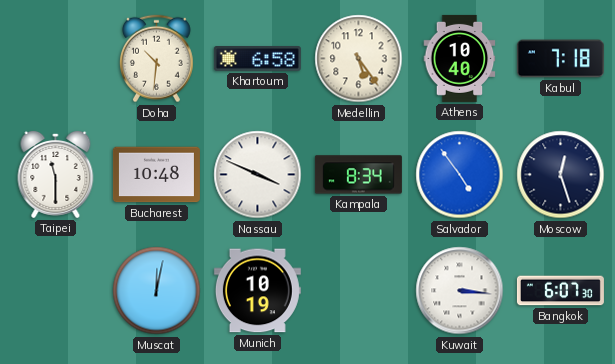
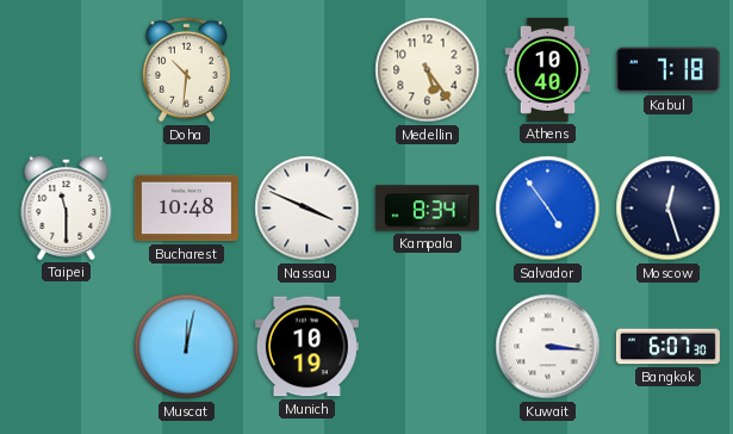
Khartoum: 6:58 -> none
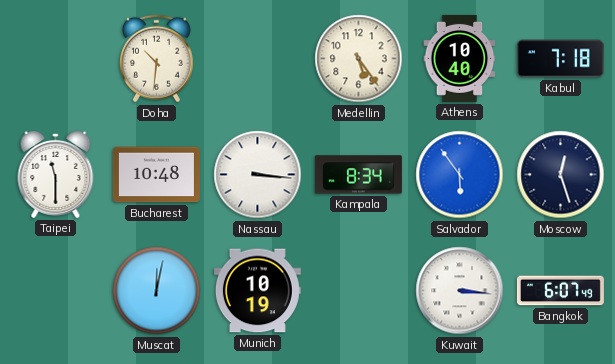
Nassau: 3:49 -> 3:16
Salvador: 4:54 -> 5:54
Bangkok: 6:07:30 -> 6:07:49
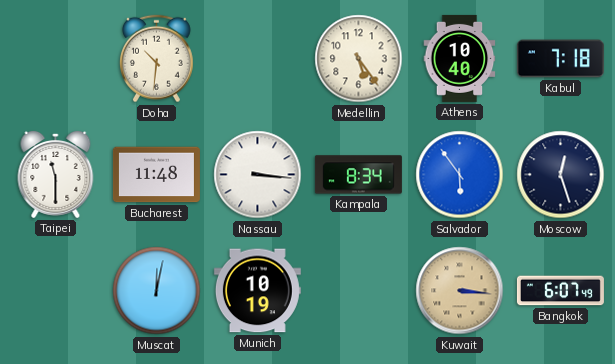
Bucharest: 10:48 -> 11:48
Kuwait dial: white -> champagne
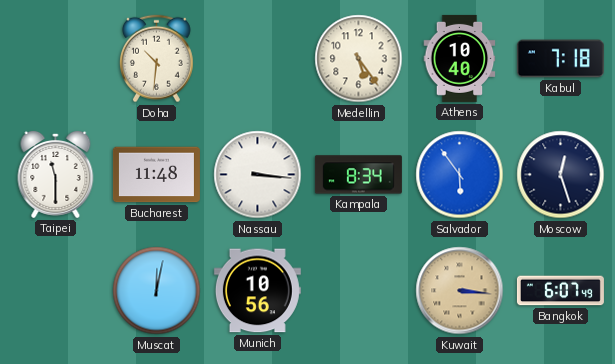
Munich: 10:19 -> 10:56
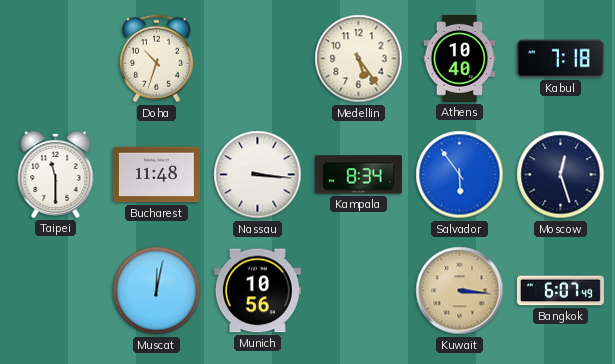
Doha: 10:31 -> 10:33
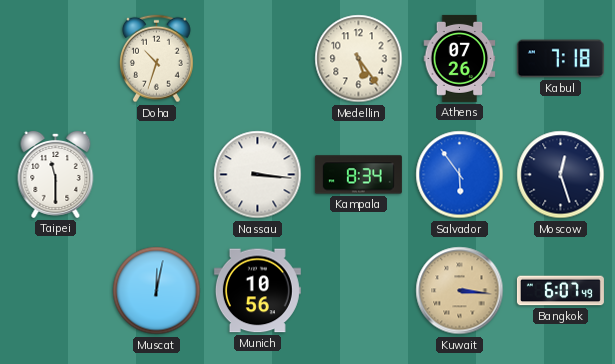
Athens: 10:40 -> 07:26
Bucharest: 11:48 -> none
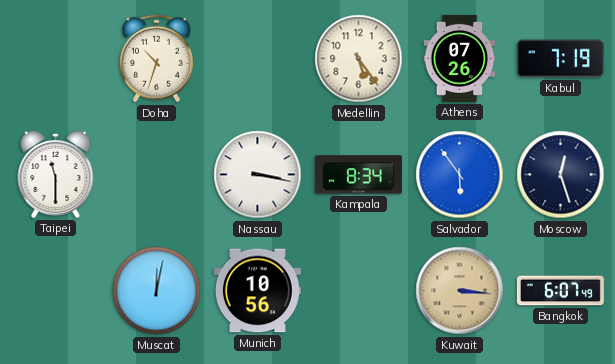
Kabul: 7:18 -> 7:19
Nassau: 3:16 -> 3:17
